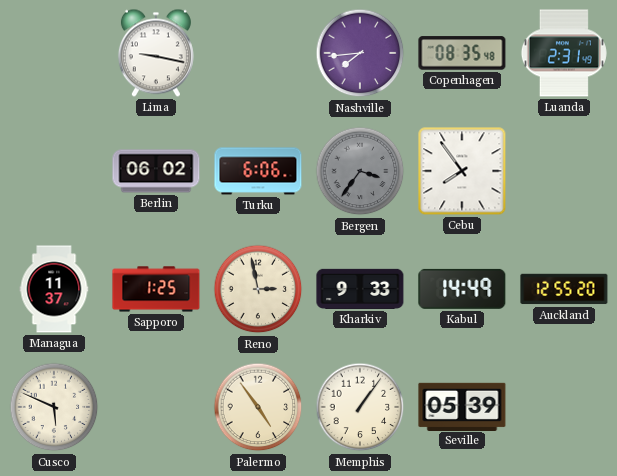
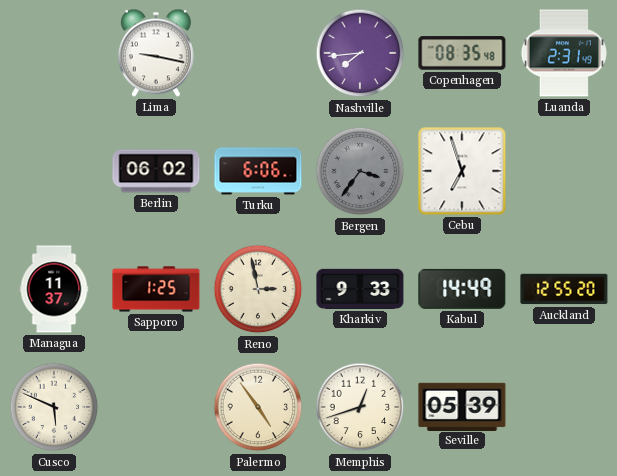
Cebu: 7:54 -> 6:57
Memphis: 1:06 -> 12:42
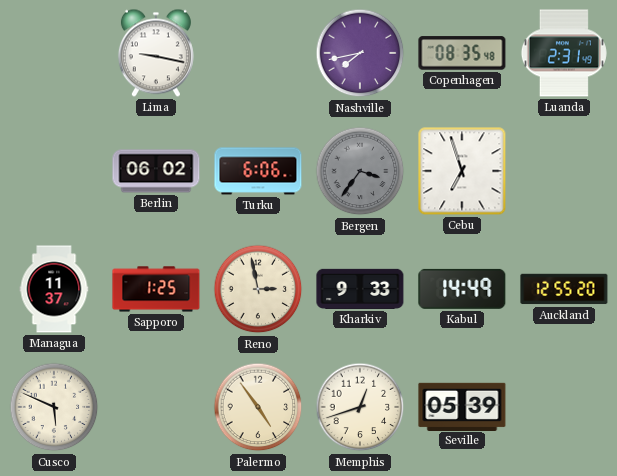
Nashville: 7:44 -> 7:43
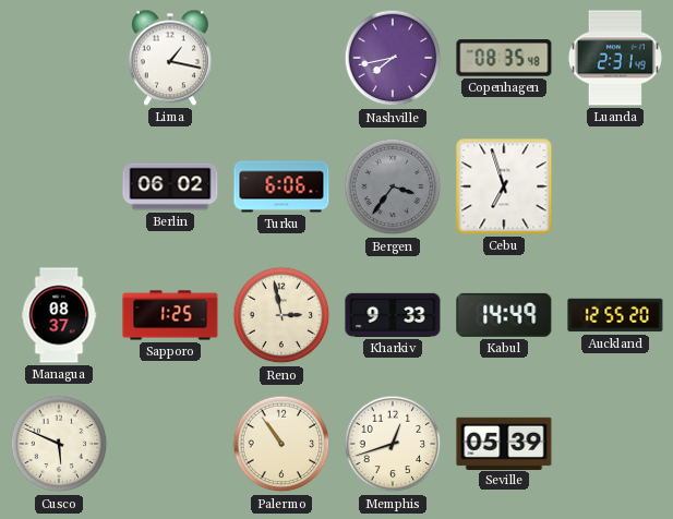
Lima: 9:17 -> 1:17
Managua: 11:37 -> 08:37
Palermo: 4:54 -> 10:54
